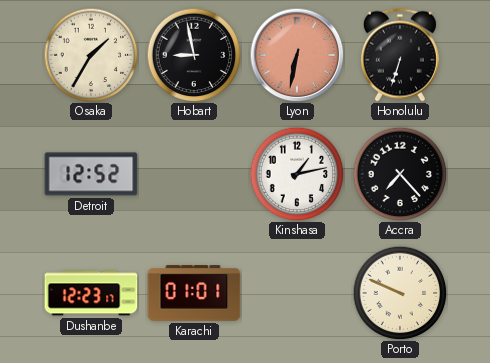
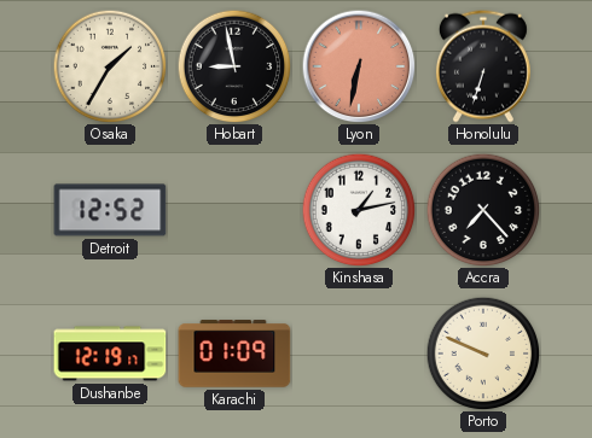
Dushanbe: 12:23 -> 12:19
Karachi: 01:01 -> 01:09
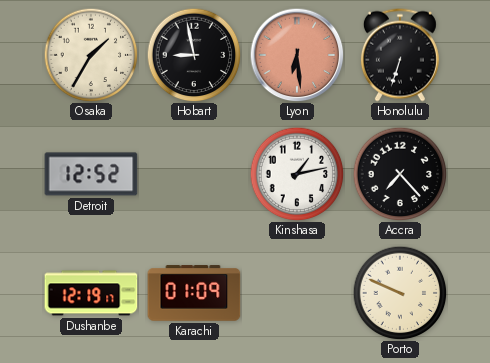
Lyon: 6:32 -> 6:29
